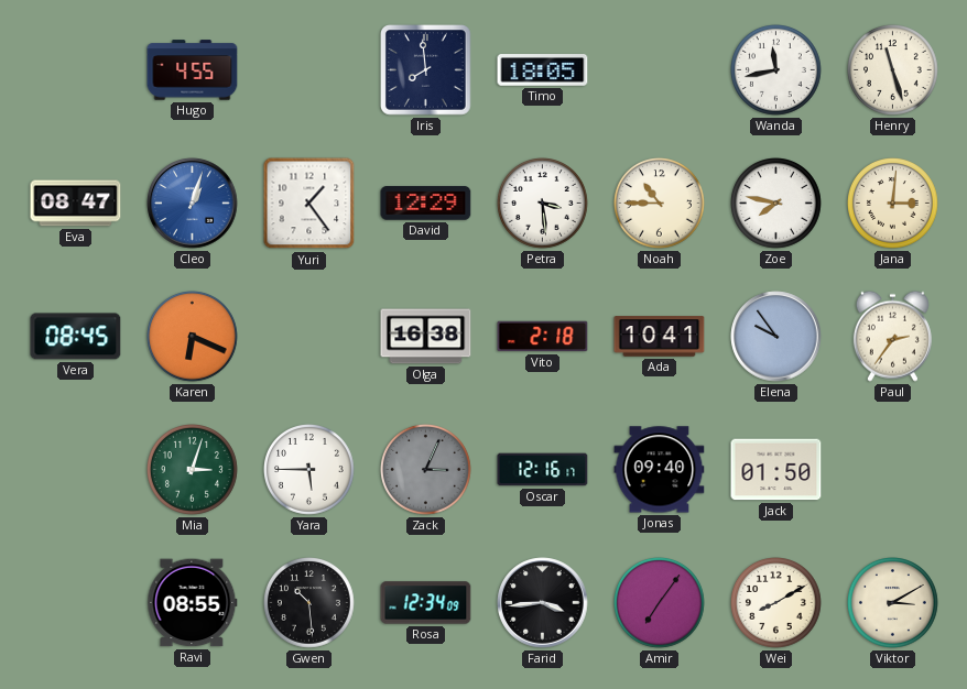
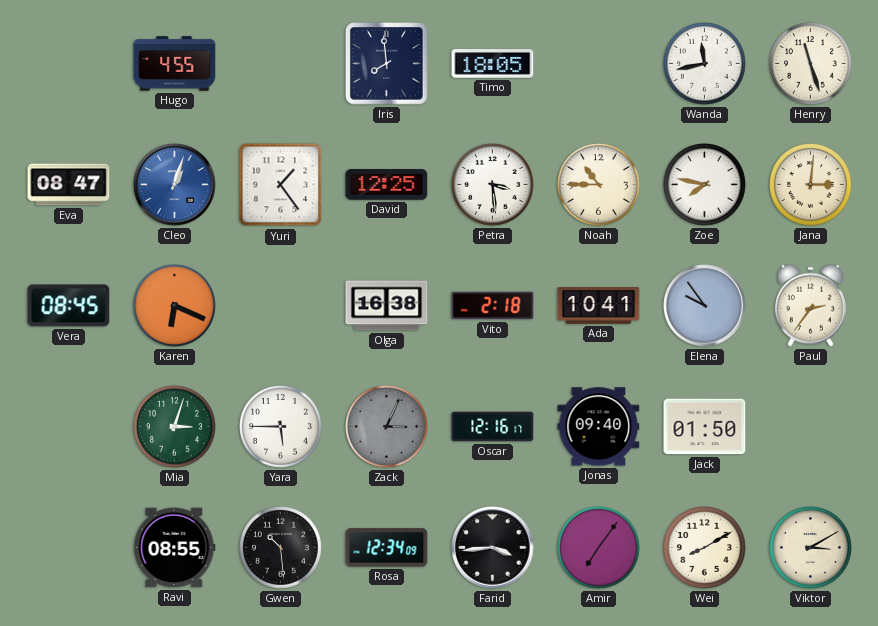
David: 12:29 -> 12:25
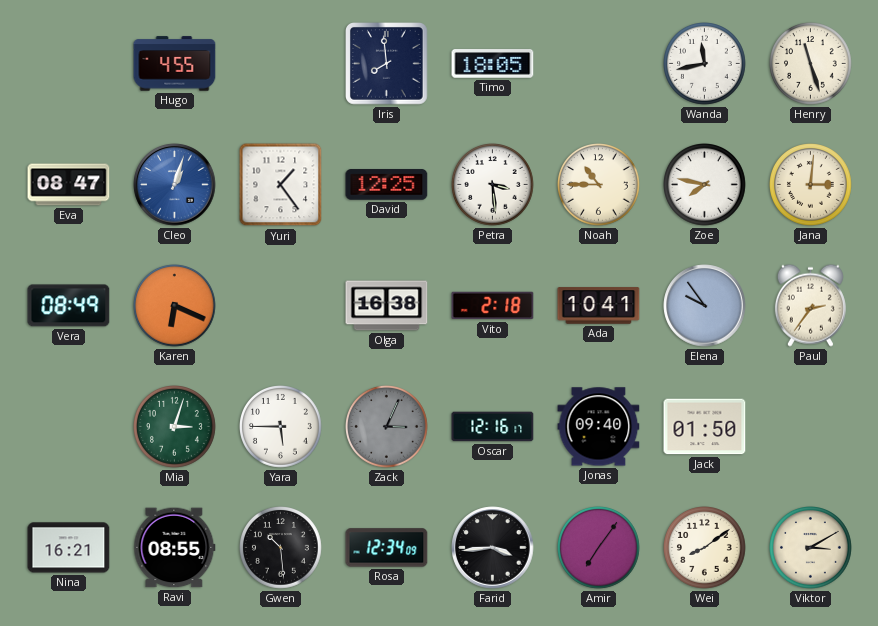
Vera: 08:45 -> 08:49
Nina: none -> 16:21
Wei: 8:10 -> 8:09
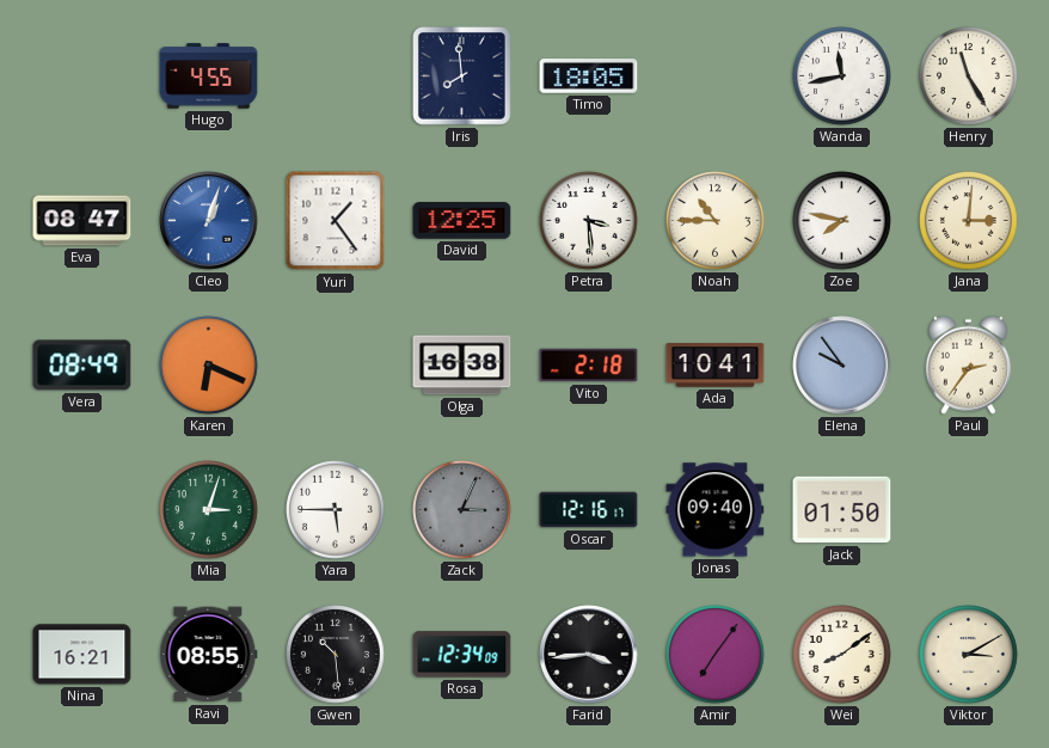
Henry: 11:27 -> 11:25
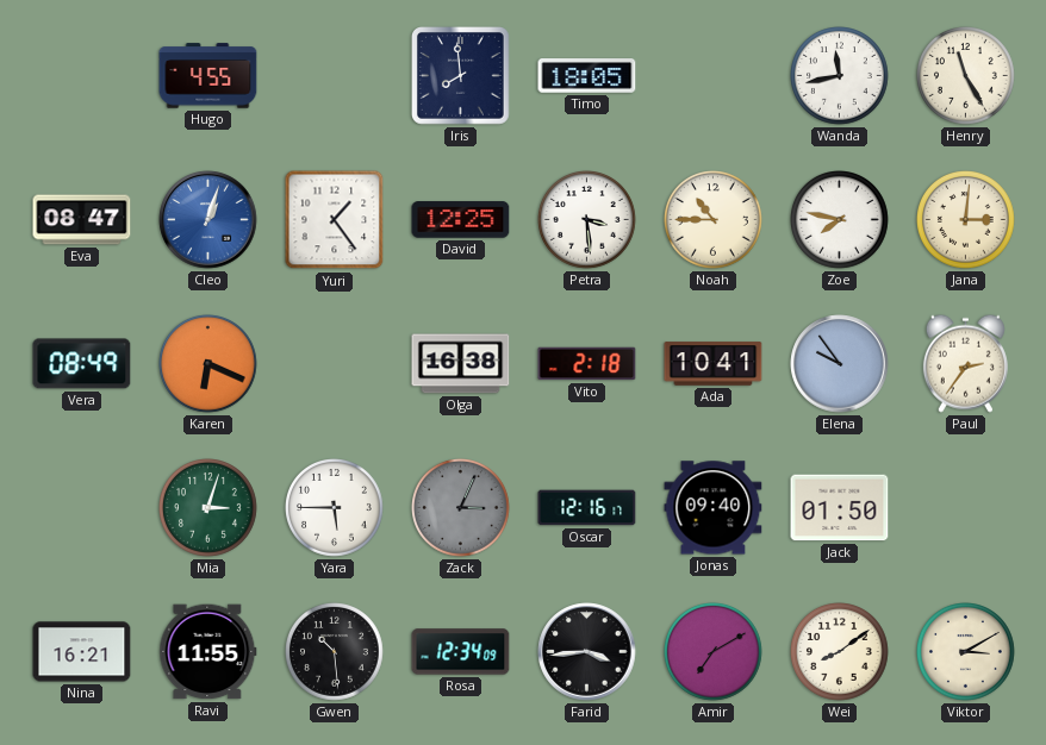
Ravi: 08:55 -> 11:55
Amir: 7:06 -> 7:10
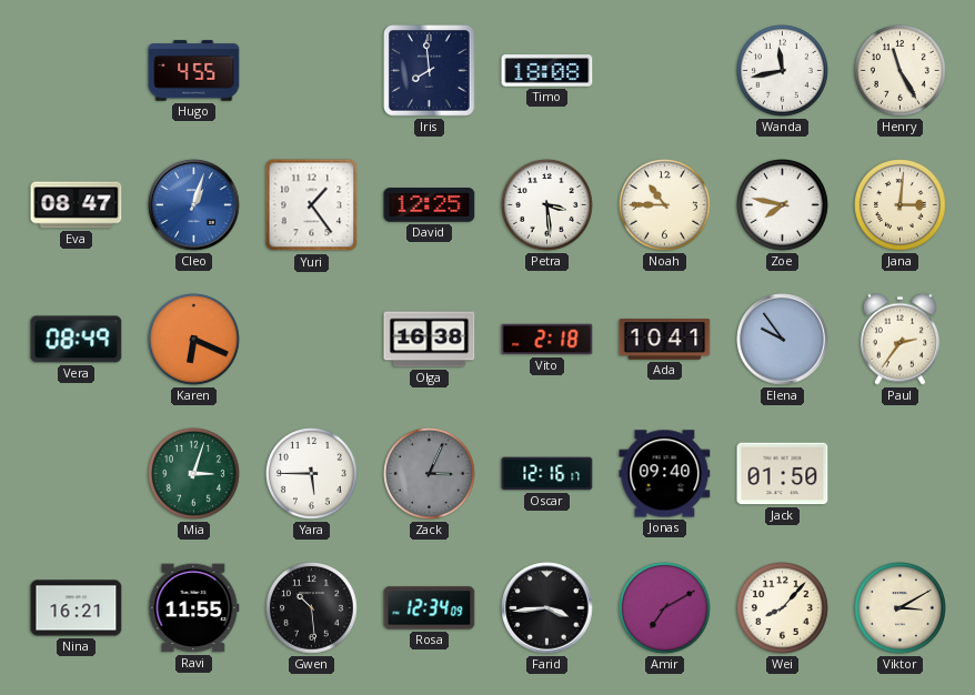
Timo: 18:05 -> 18:08
Wei: 8:09 -> 8:07
